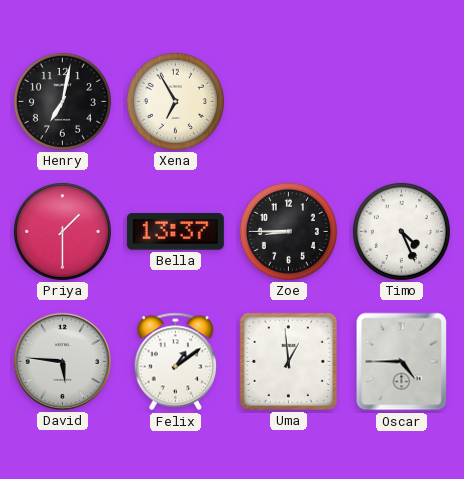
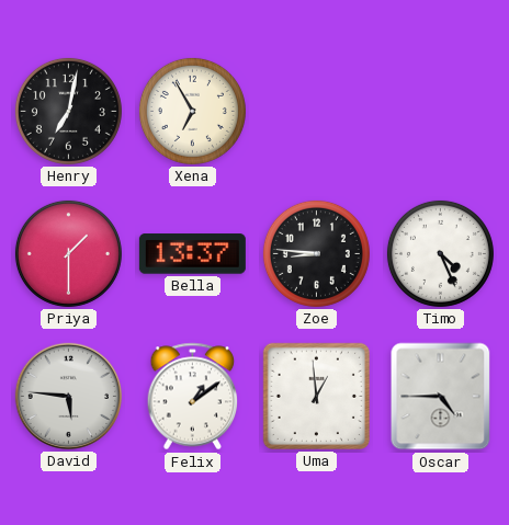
Zoe: 8:45 -> 8:46
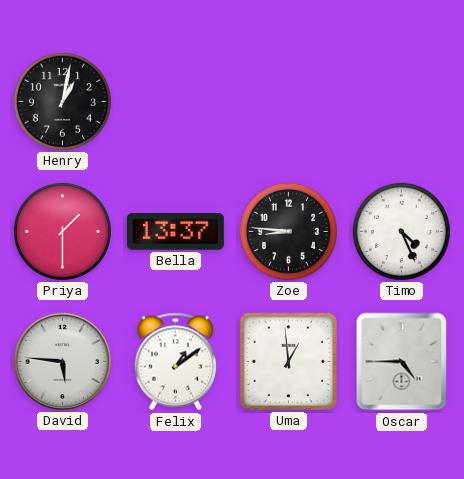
Henry: 7:02 -> 1:02
Xena: 6:55 -> none
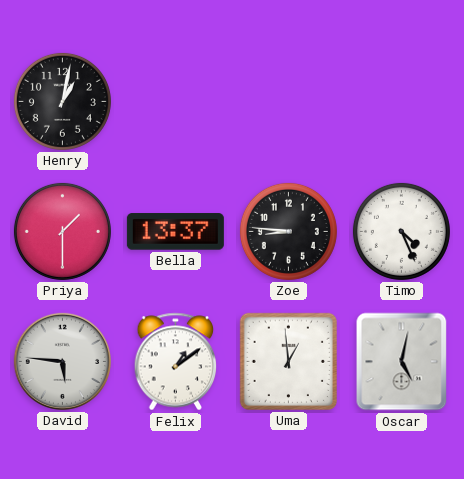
Oscar: 4:45 -> 5:02
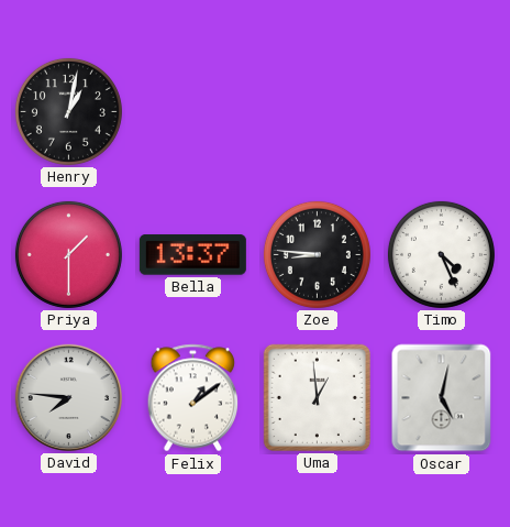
David: 5:46 -> 7:46
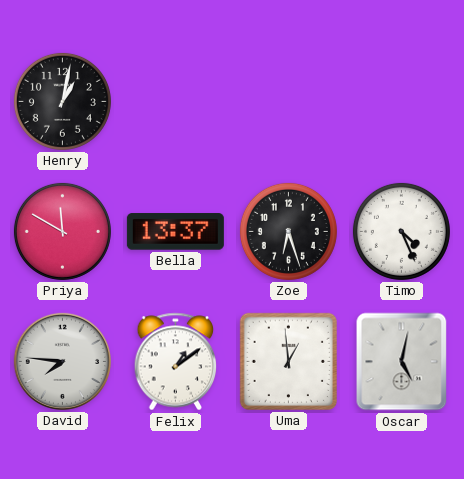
Priya: 1:30 -> 11:50
Zoe: 8:46 -> 6:27
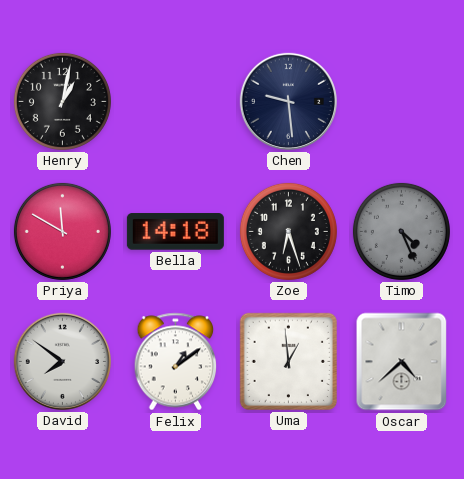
Chen: none -> 9:29
Bella: 13:37 -> 14:18
Timo dial: white -> grey
David: 7:46 -> 7:51
Oscar: 5:02 -> 4:38
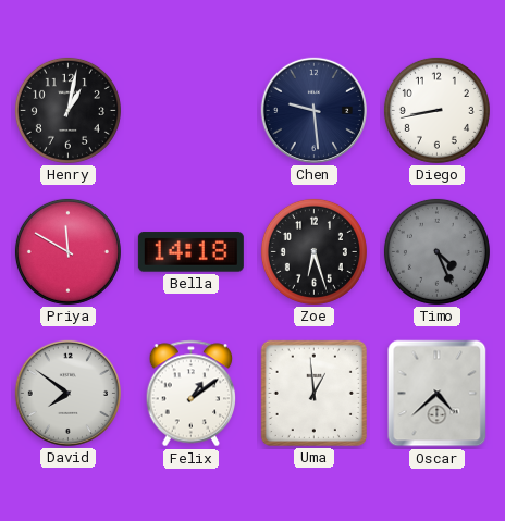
Diego: none -> 8:43
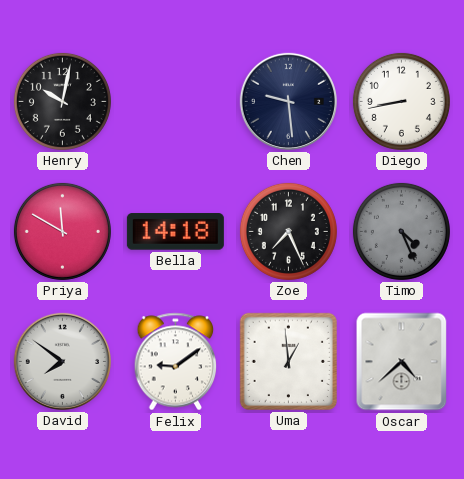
Henry: 1:02 -> 10:02
Zoe: 6:27 -> 7:26
Felix: 1:09 -> 9:09
